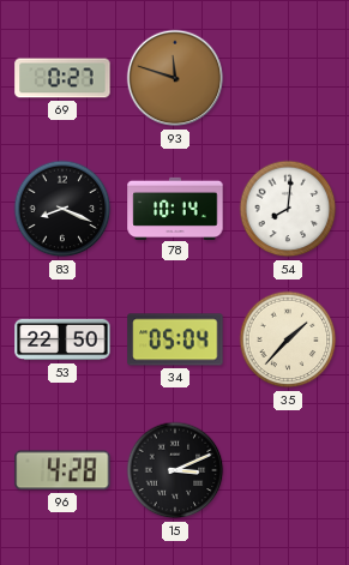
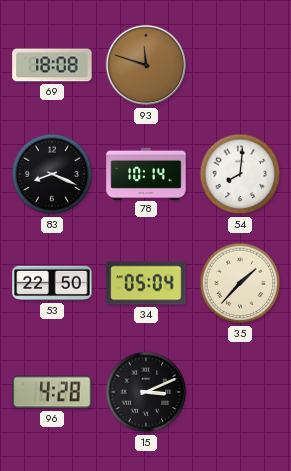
69: 0:27 -> 18:08
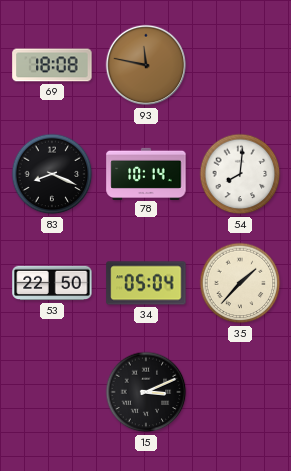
93: 11:48 -> 11:47
96: 4:28 -> none
